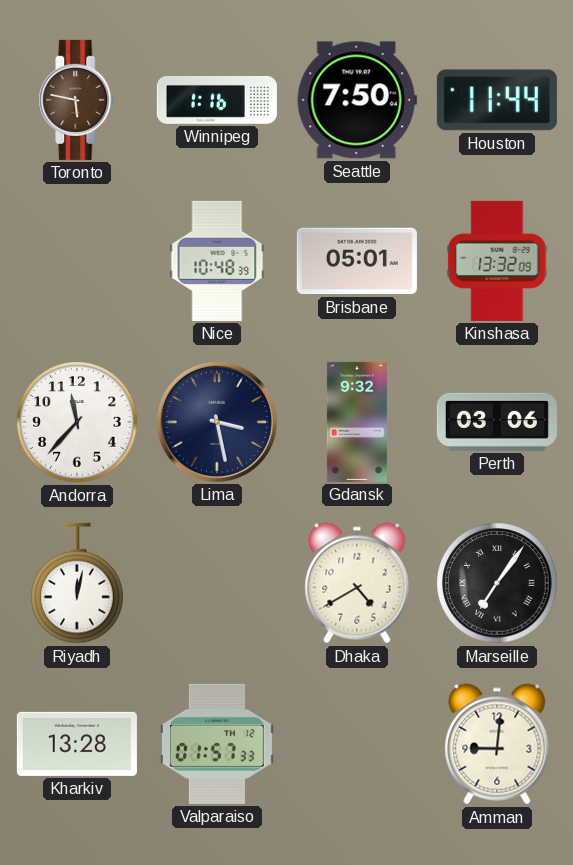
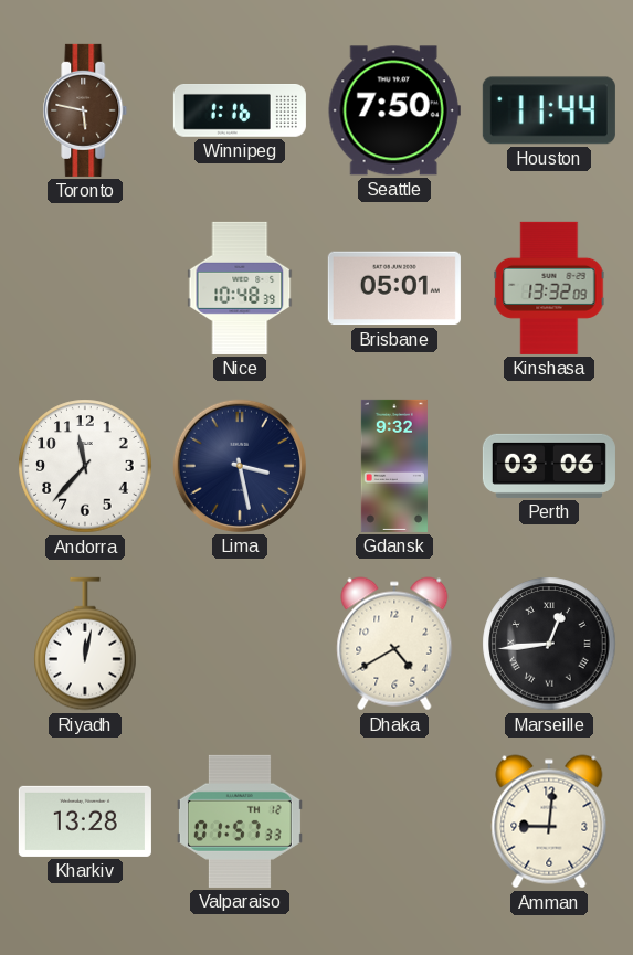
Marseille: 7:06 -> 12:44
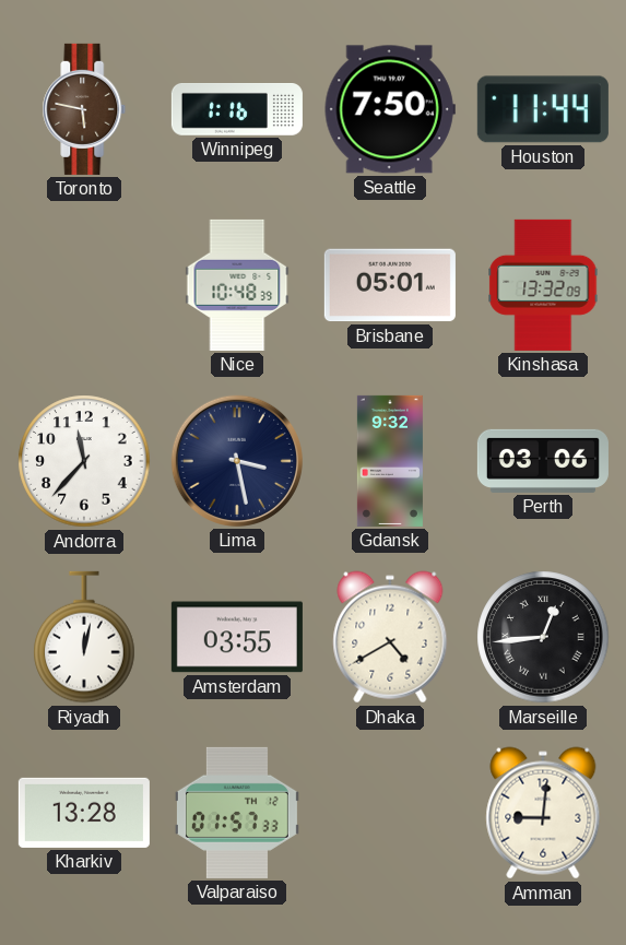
Amsterdam: none -> 03:55
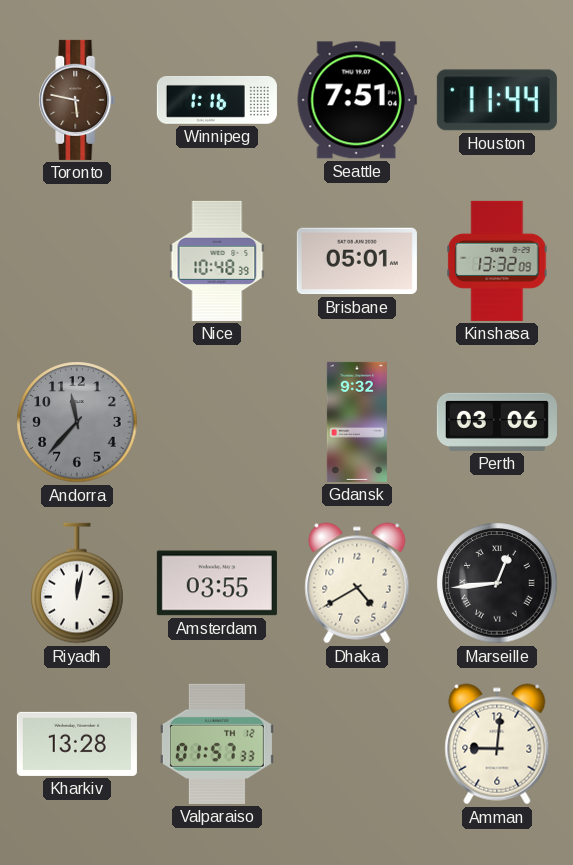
Seattle: 7:50 -> 7:51
Andorra dial: white -> grey
Lima: 3:28 -> none
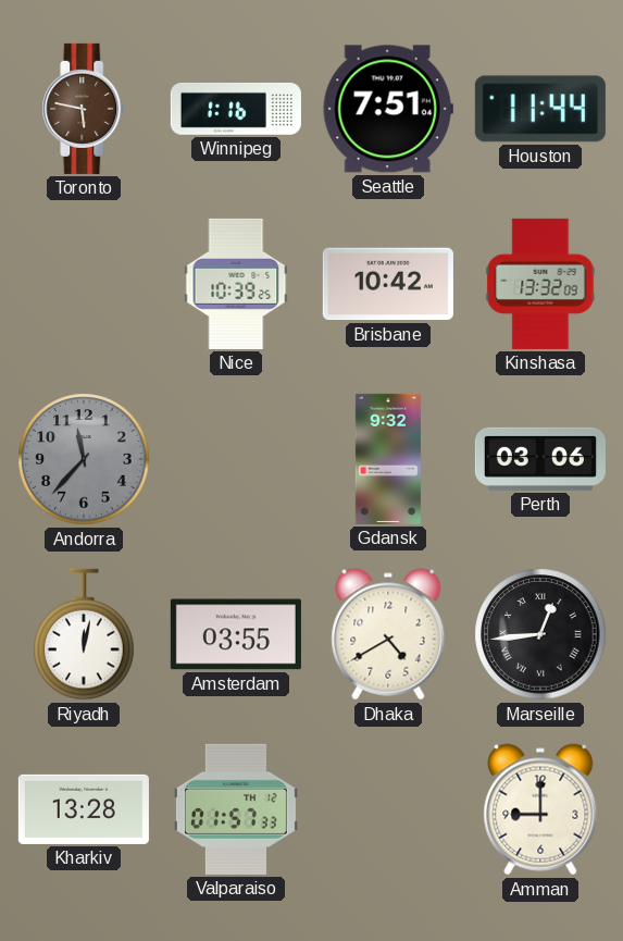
Nice: 10:48 -> 10:39
Brisbane: 05:01 -> 10:42
Amman: 9:01 -> 9:00
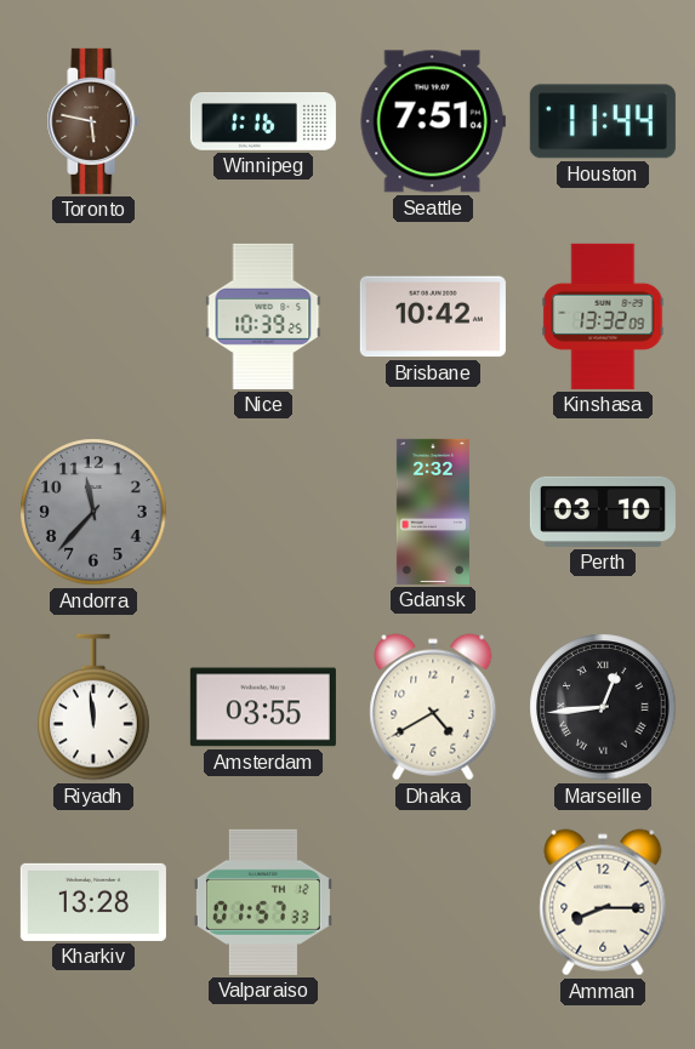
Gdansk: 9:32 -> 2:32
Perth: 03:06 -> 03:10
Riyadh: 12:02 -> 11:59
Amman: 9:00 -> 8:15
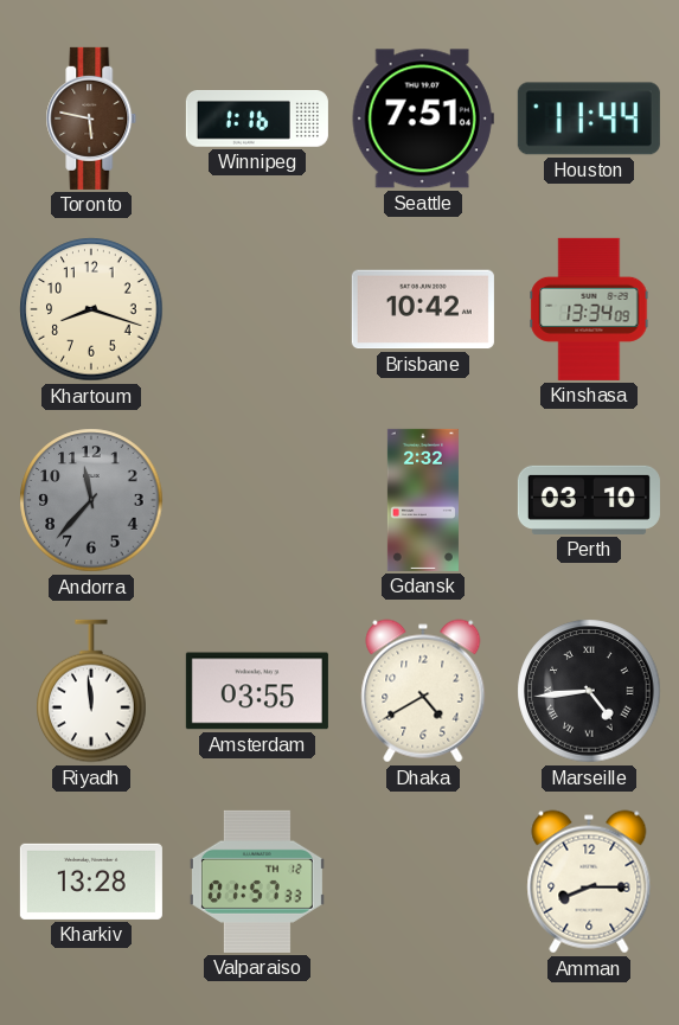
Khartoum: none -> 8:18
Nice: 10:39 -> none
Kinshasa: 13:32 -> 13:34
Marseille: 12:44 -> 4:44
